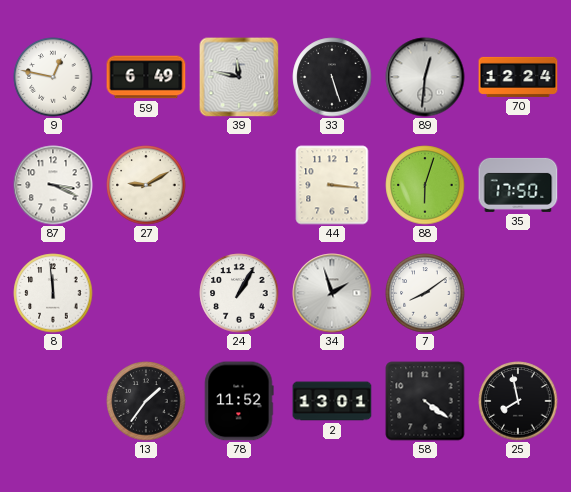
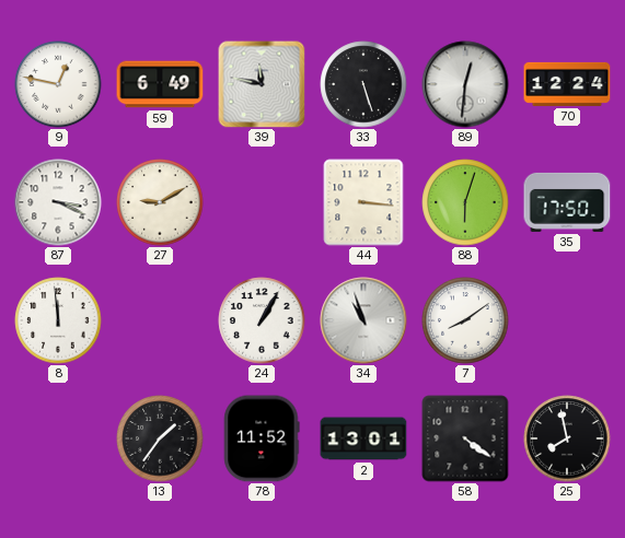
34: 1:57 -> 10:57
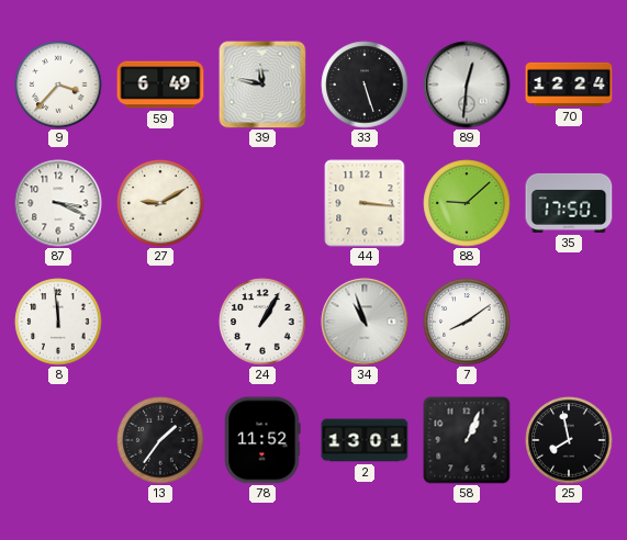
9: 12:47 -> 3:37
88: 6:03 -> 9:08
58: 4:21 -> 1:04
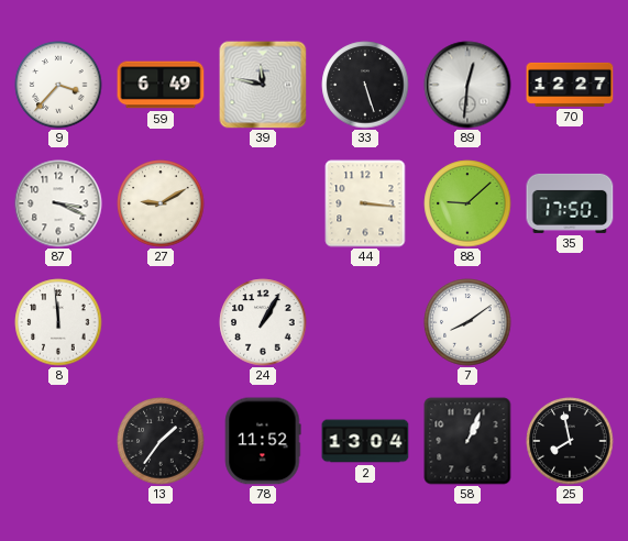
70: 12:24 -> 12:27
34: 10:57 -> none
2: 13:01 -> 13:04
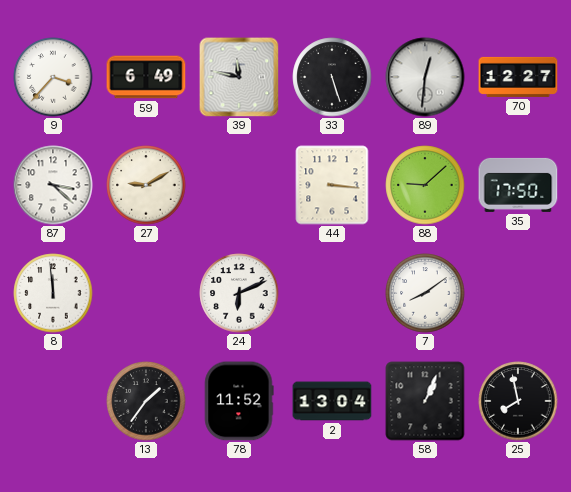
87: 3:19 -> 3:22
24: 1:05 -> 6:11
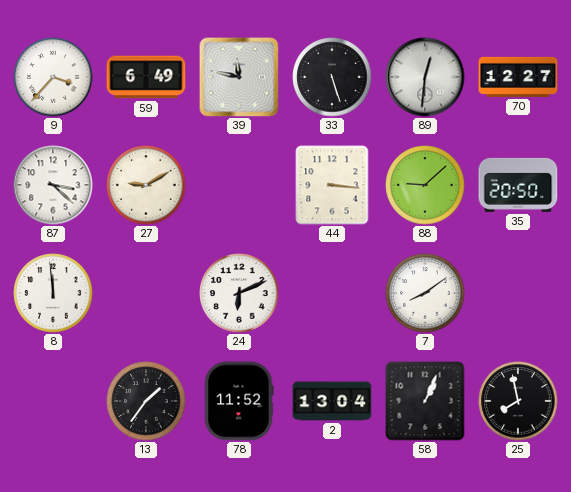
35: 17:50 -> 20:50
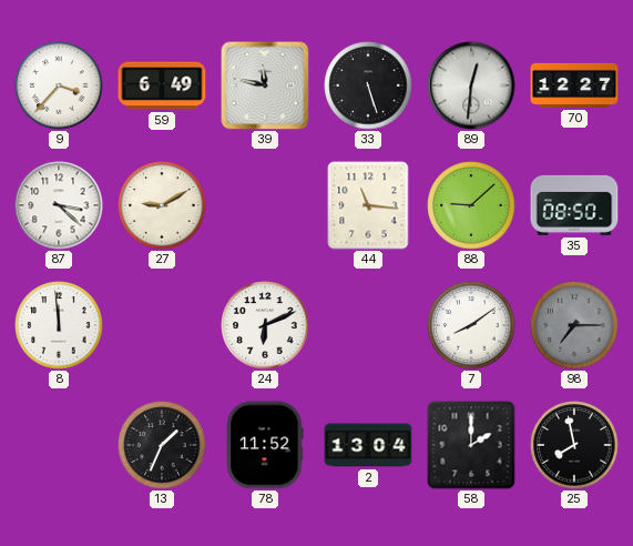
44: 3:16 -> 11:16
35: 20:50 -> 08:50
98: none -> 7:15
13: 1:36 -> 1:34
58: 1:04 -> 2:00
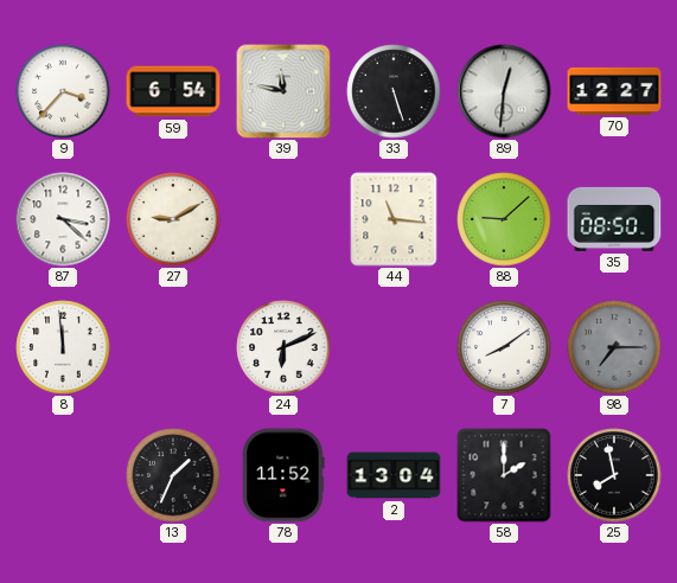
59: 6:49 -> 6:54
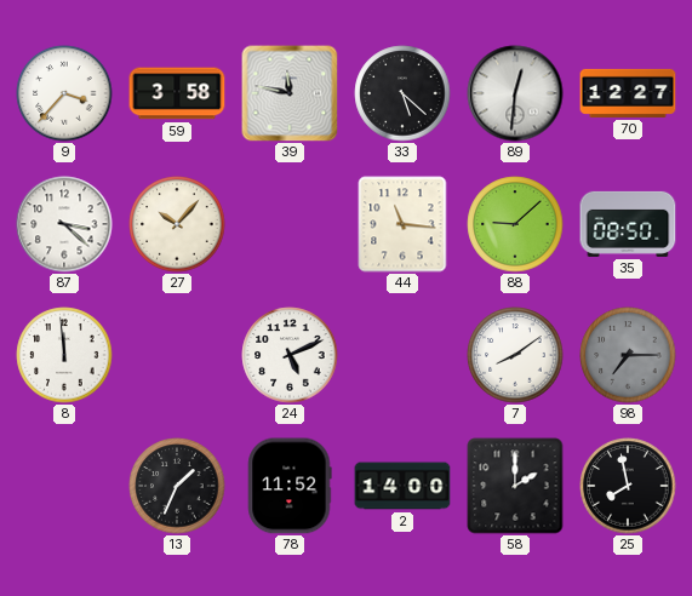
59: 6:54 -> 3:58
33: 5:27 -> 5:22
27: 9:10 -> 10:07
24: 6:11 -> 5:11
2: 13:04 -> 14:00
